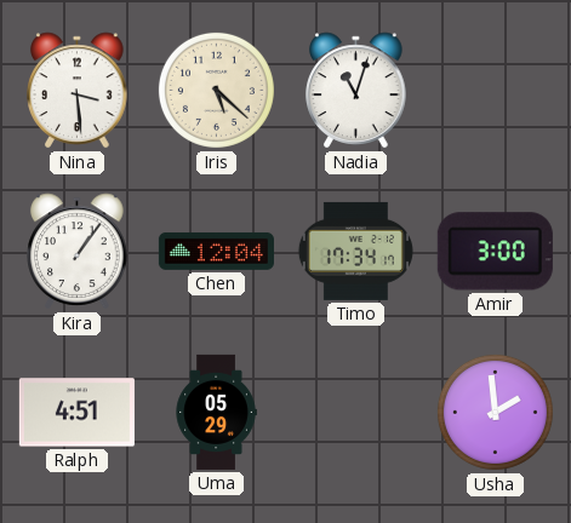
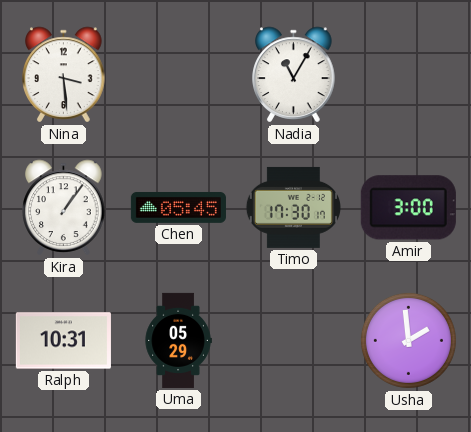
Iris: 5:22 -> none
Nadia: 11:03 -> 11:05
Chen: 12:04 -> 05:45
Timo: 17:34 -> 17:30
Ralph: 4:51 -> 10:31
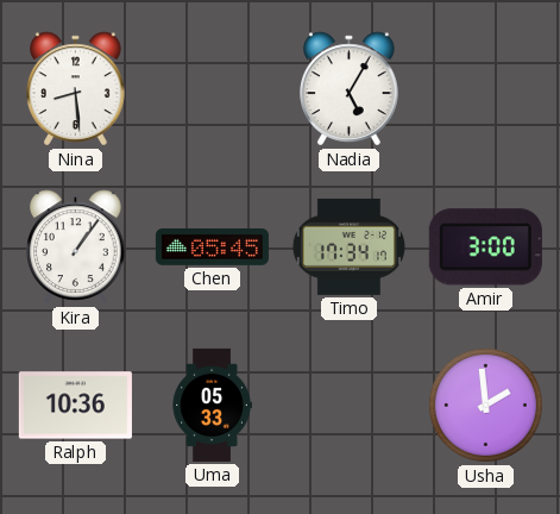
Nina: 3:29 -> 8:29
Nadia: 11:05 -> 5:05
Timo: 17:30 -> 17:34
Ralph: 10:31 -> 10:36
Uma: 05:29 -> 05:33
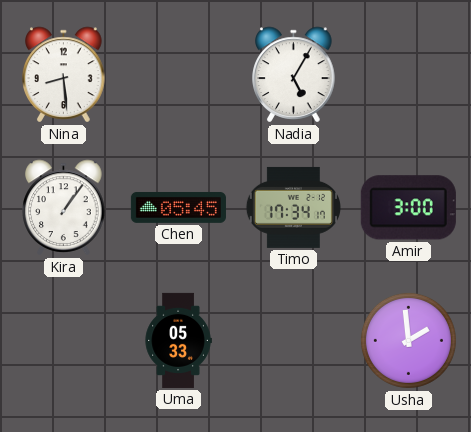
Ralph: 10:36 -> none
